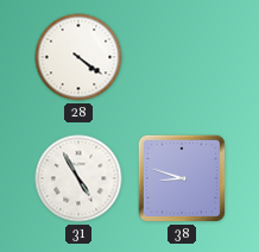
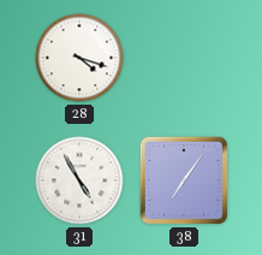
28: 4:21 -> 4:18
38: 8:48 -> 7:06
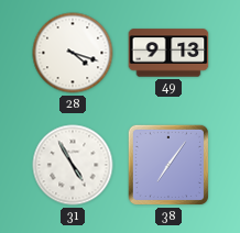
49: none -> 9:13
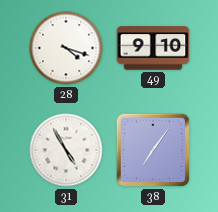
49: 9:13 -> 9:10
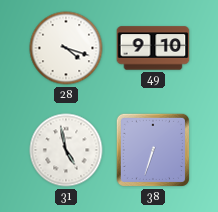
31: 4:55 -> 4:58
38: 7:06 -> 6:33
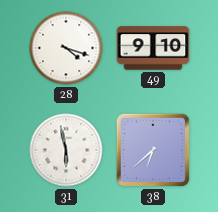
31: 4:58 -> 5:58
38: 6:33 -> 6:38
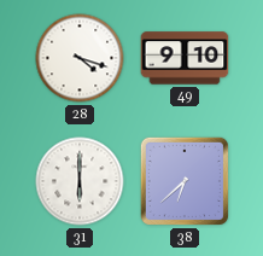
31: 5:58 -> 6:00
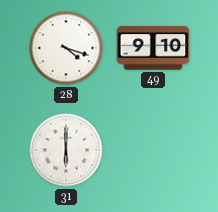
38: 6:38 -> none
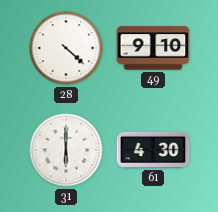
28: 4:18 -> 4:22
61: none -> 4:30
